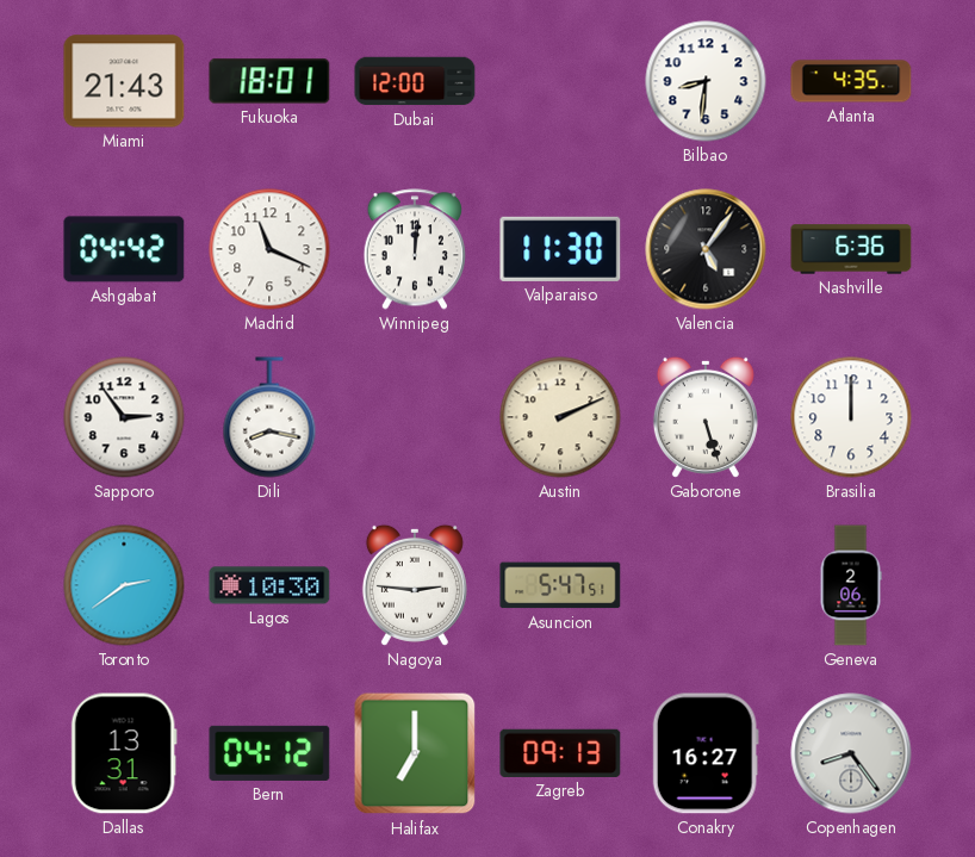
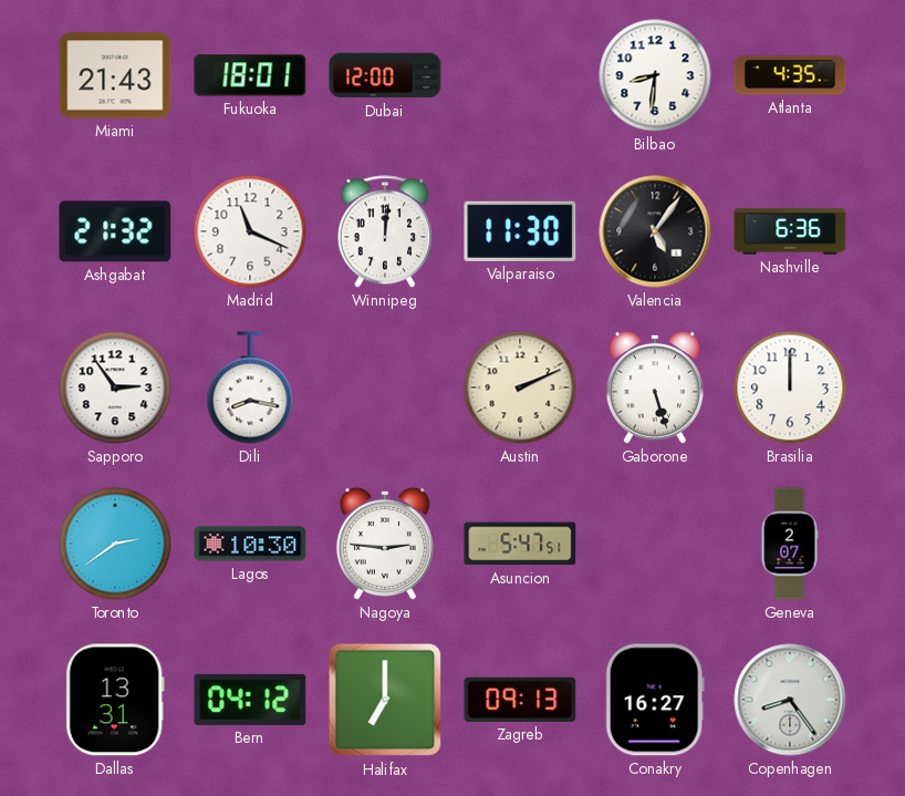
Ashgabat: 04:42 -> 21:32
Geneva: 2:06 -> 2:07
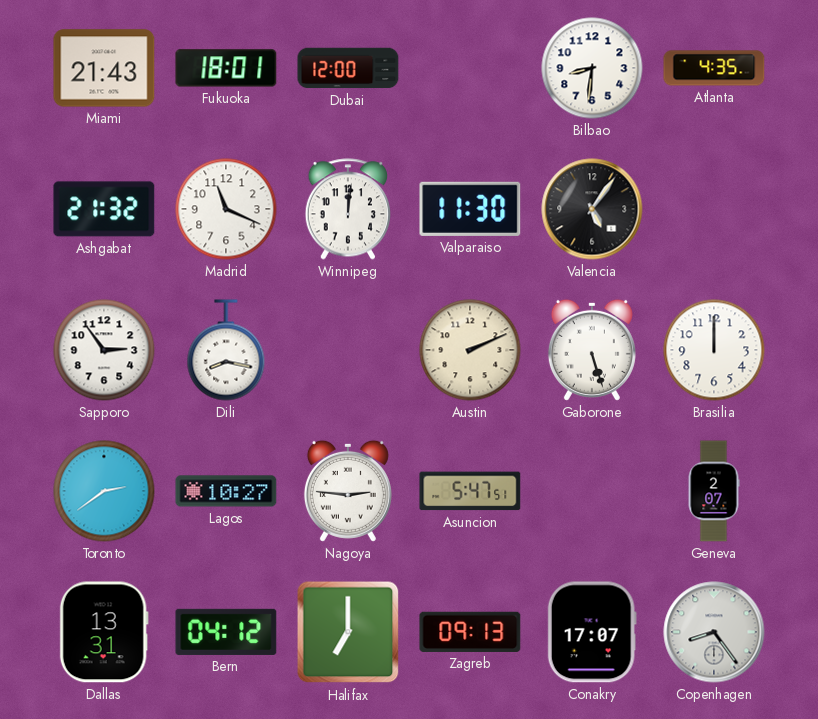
Nashville: 6:36 -> none
Lagos: 10:30 -> 10:27
Conakry: 16:27 -> 17:07
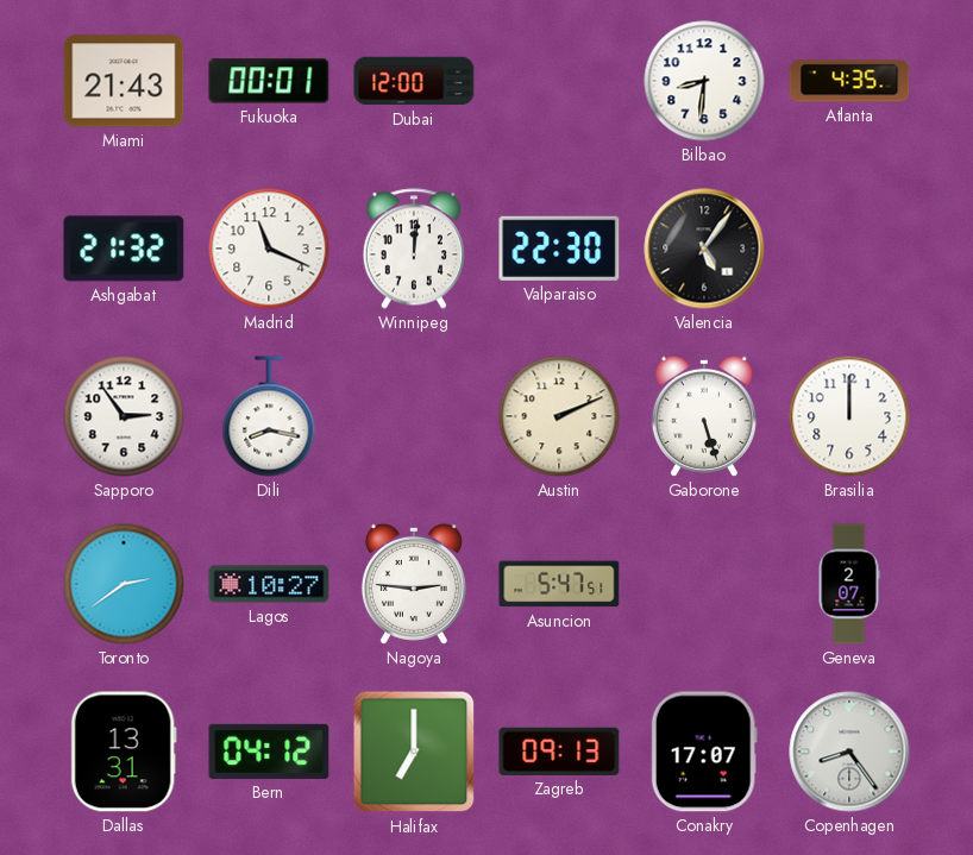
Fukuoka: 18:01 -> 00:01
Valparaiso: 11:30 -> 22:30
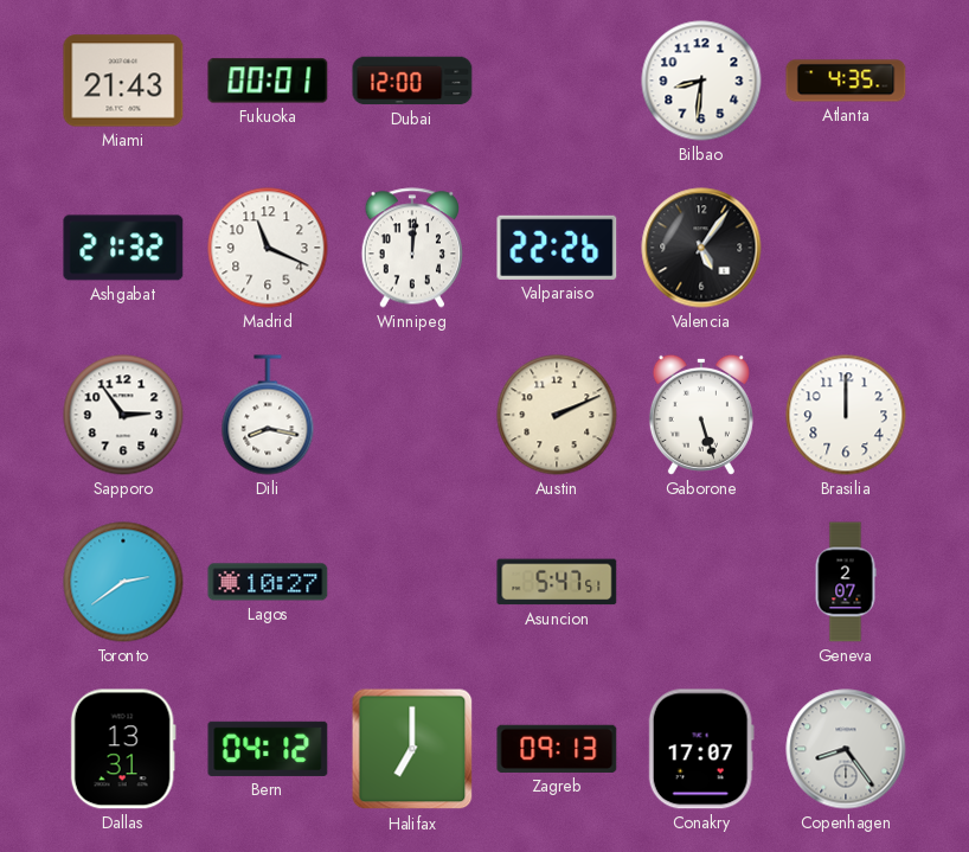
Valparaiso: 22:30 -> 22:26
Nagoya: 2:46 -> none
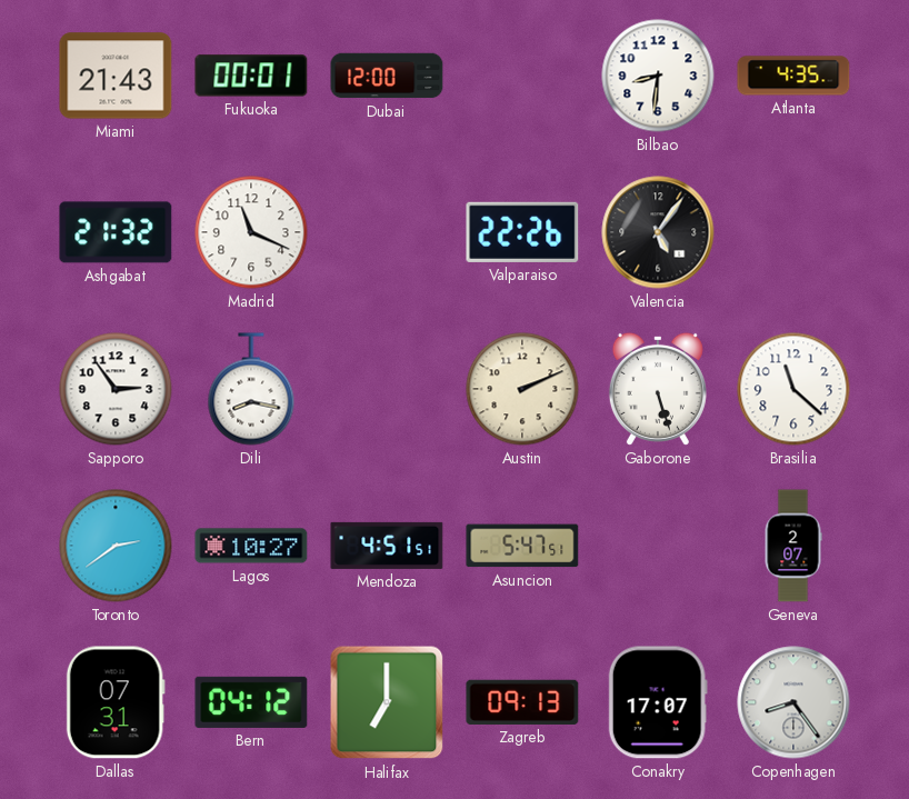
Winnipeg: 12:01 -> none
Brasilia: 12:00 -> 11:22
Mendoza: none -> 4:51
Dallas: 13:31 -> 07:31
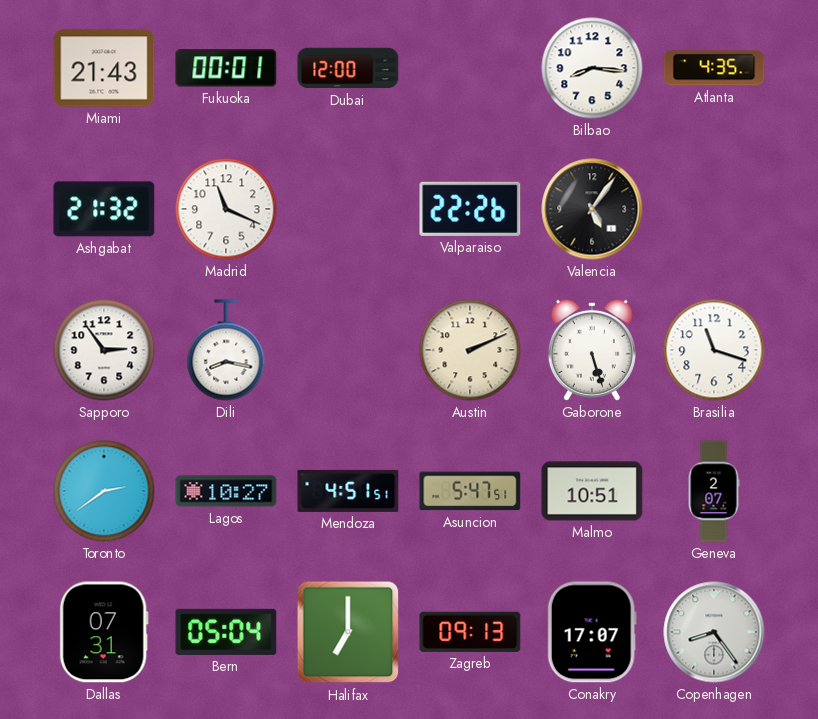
Bilbao: 8:31 -> 8:16
Brasilia: 11:22 -> 11:18
Malmo: none -> 10:51
Bern: 04:12 -> 05:04
